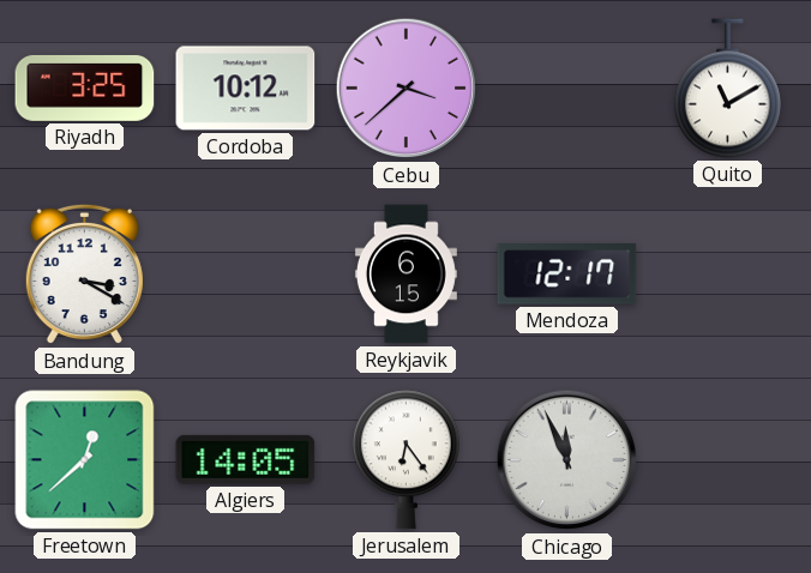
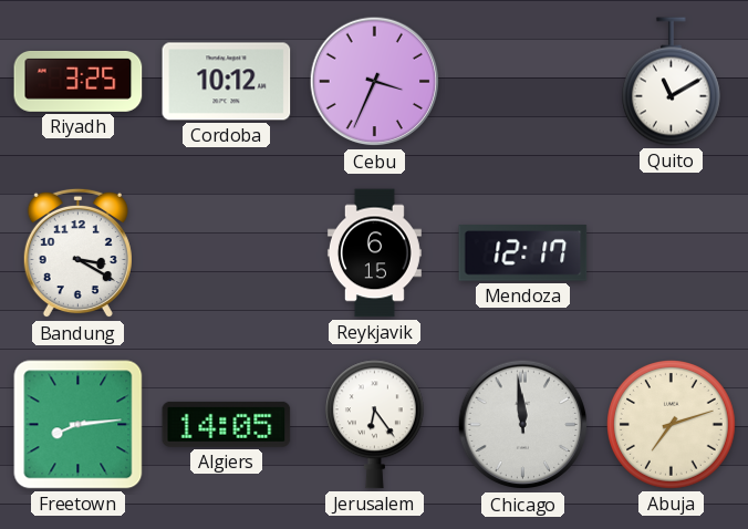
Cebu: 3:38 -> 3:34
Freetown: 12:38 -> 8:14
Chicago: 11:56 -> 11:59
Abuja: none -> 7:12
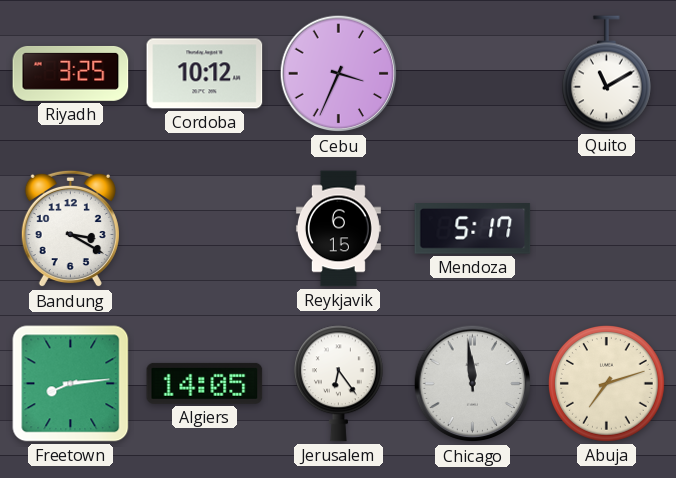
Mendoza: 12:17 -> 5:17
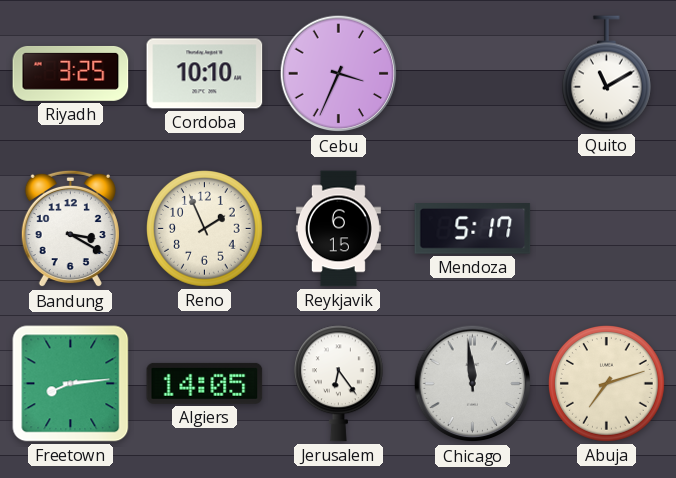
Cordoba: 10:12 -> 10:10
Reno: none -> 1:56
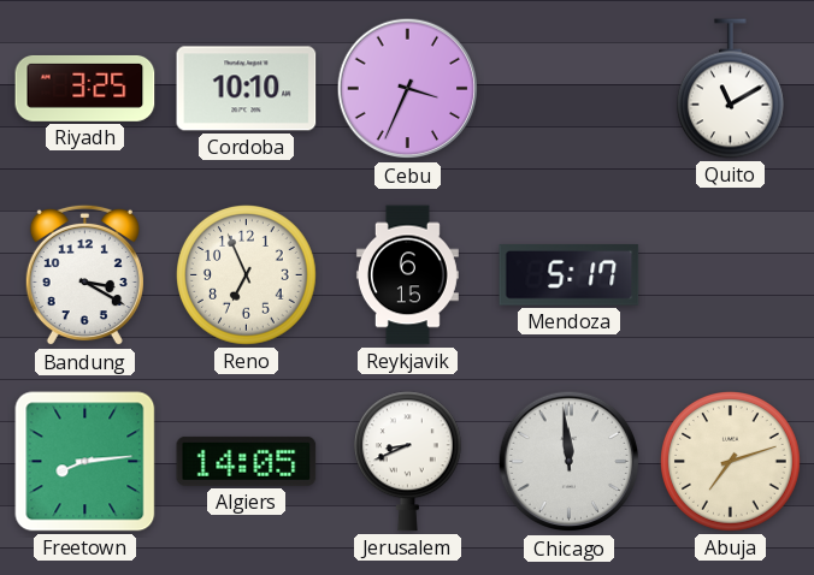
Reno: 1:56 -> 6:56
Jerusalem: 6:24 -> 8:41
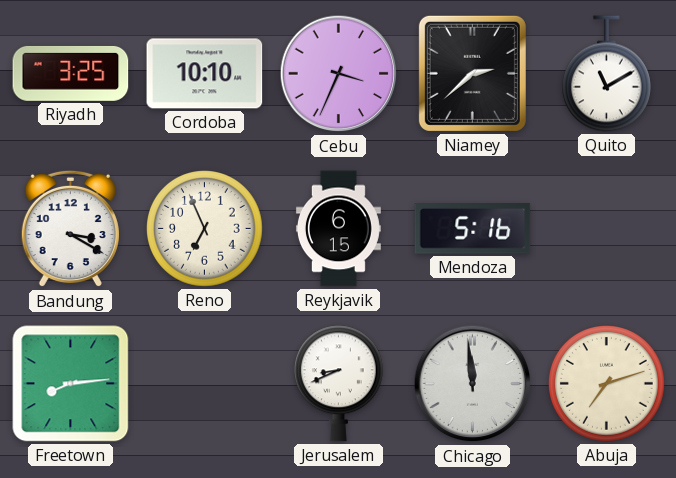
Niamey: none -> 2:38
Mendoza: 5:17 -> 5:16
Algiers: 14:05 -> none
